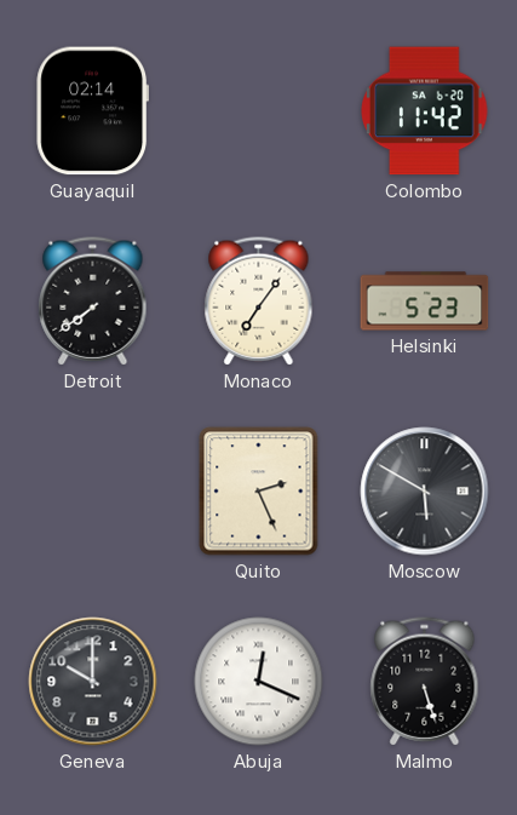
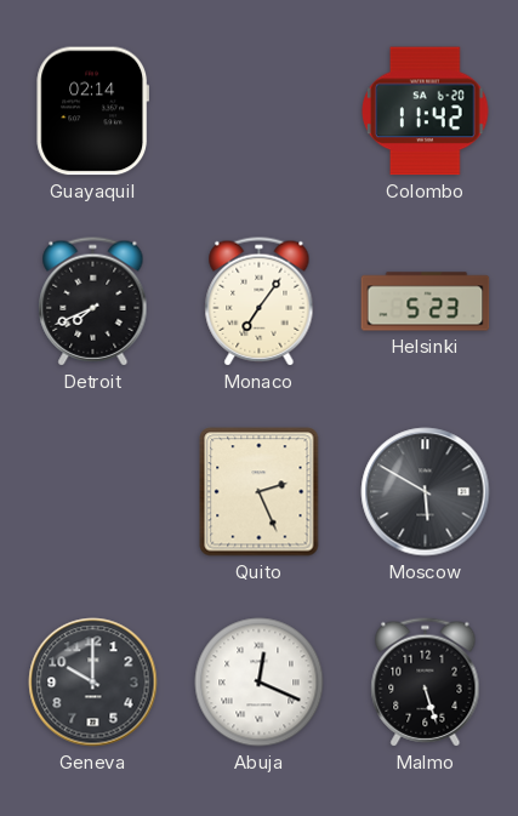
Detroit: 7:39 -> 7:41
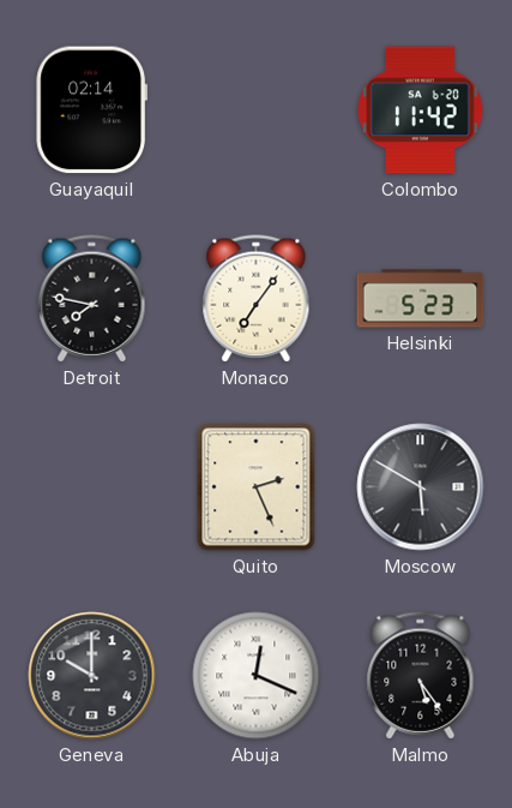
Detroit: 7:41 -> 7:47
Malmo: 5:27 -> 5:24
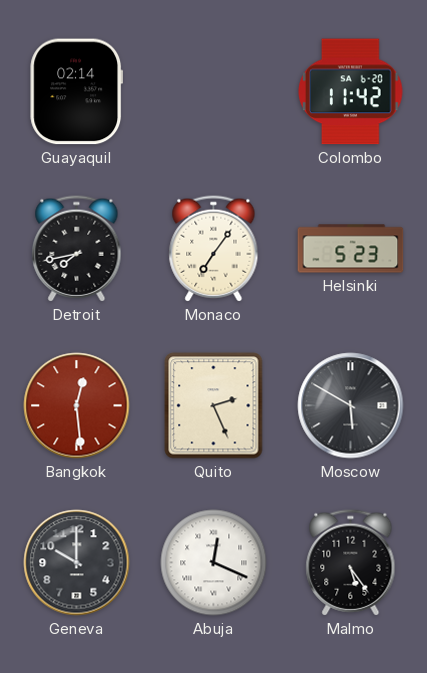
Detroit: 7:47 -> 7:43
Bangkok: none -> 12:29
